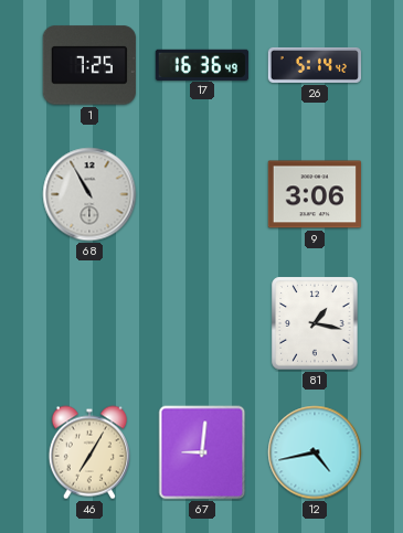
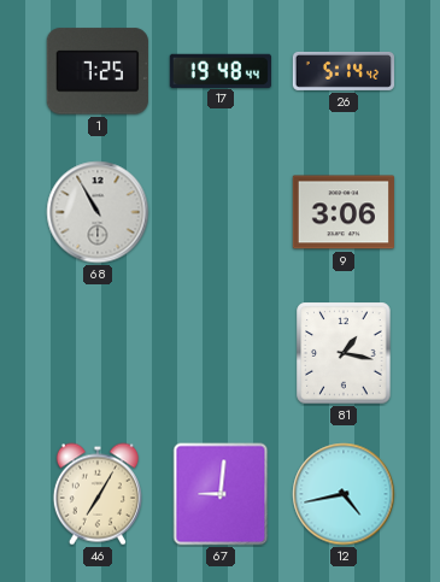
17: 16:36 -> 19:48
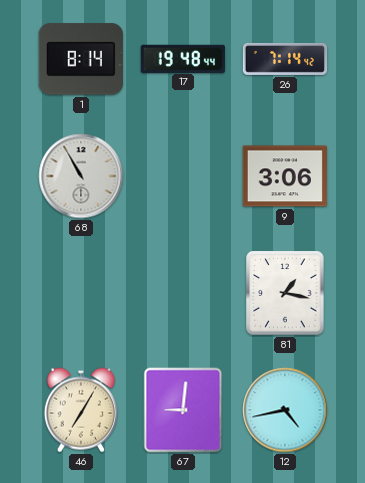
1: 7:25 -> 8:14
26: 5:14 -> 7:14
